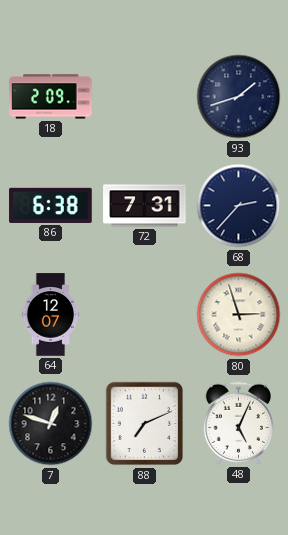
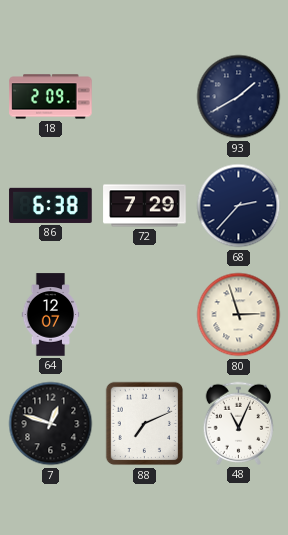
93: 1:42 -> 1:40
72: 7:31 -> 7:29
48: 5:04 -> 11:04
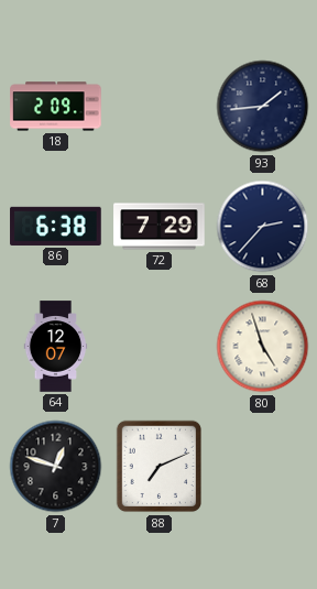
93: 1:40 -> 1:44
80: 2:57 -> 4:57
48: 11:04 -> none
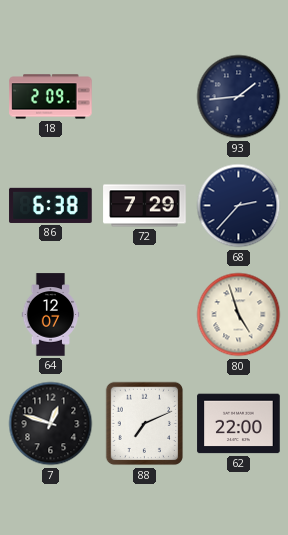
62: none -> 22:00
